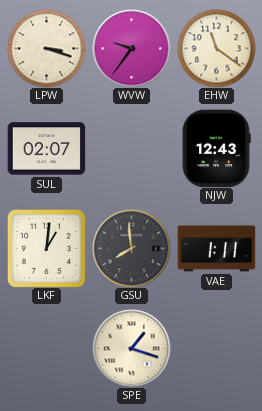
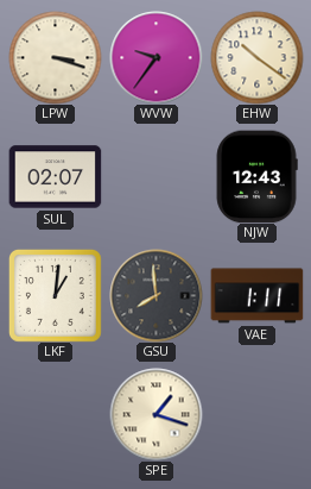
EHW: 11:21 -> 10:21
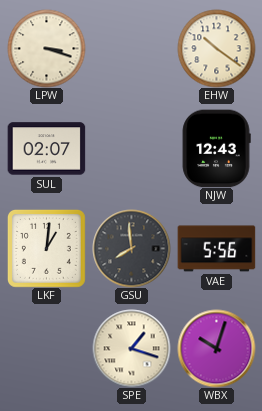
WVW: 9:36 -> none
VAE: 1:11 -> 5:56
WBX: none -> 10:03
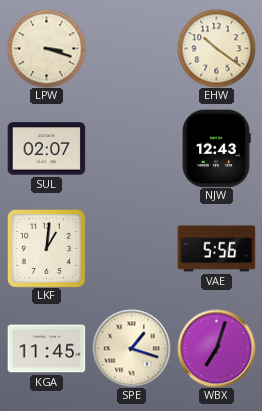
GSU: 7:59 -> none
KGA: none -> 11:45
WBX: 10:03 -> 7:03
